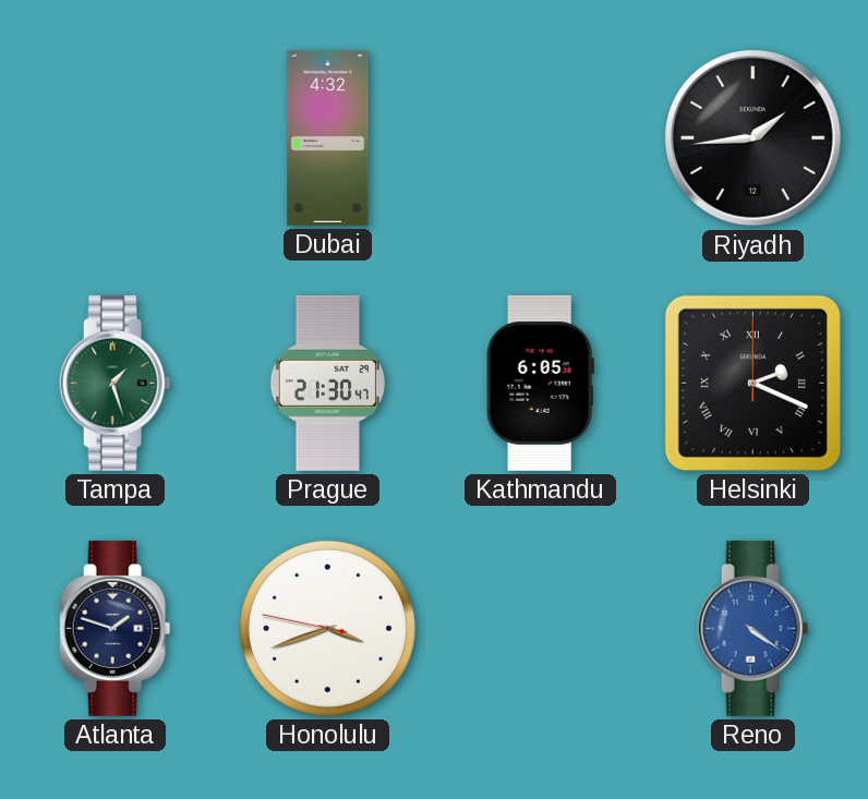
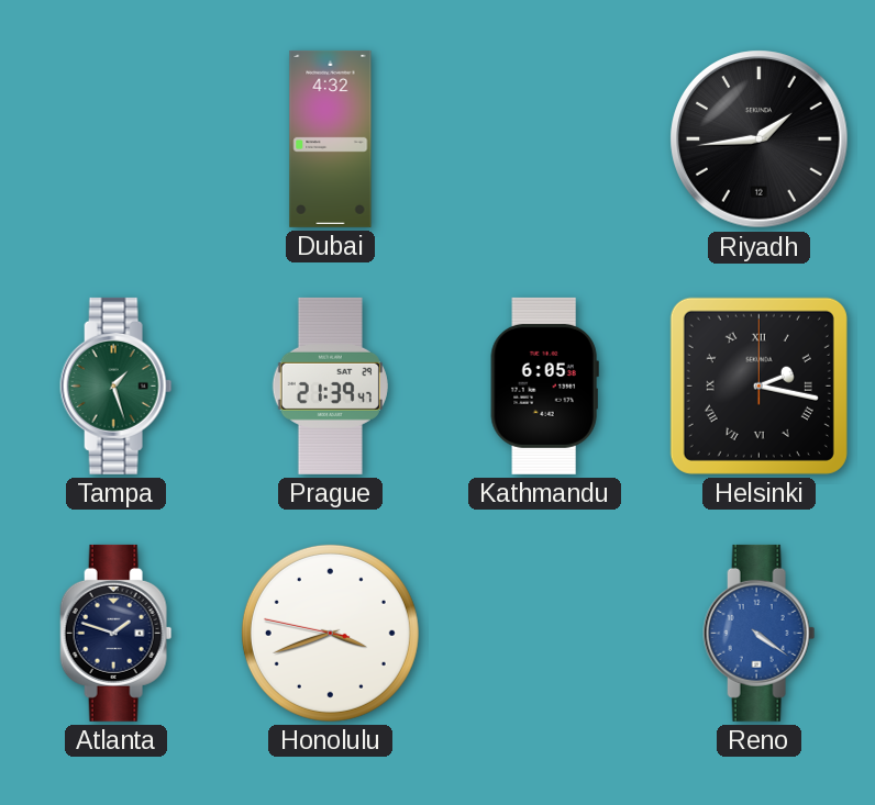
Prague: 21:30 -> 21:39
Helsinki: 2:19 -> 2:17
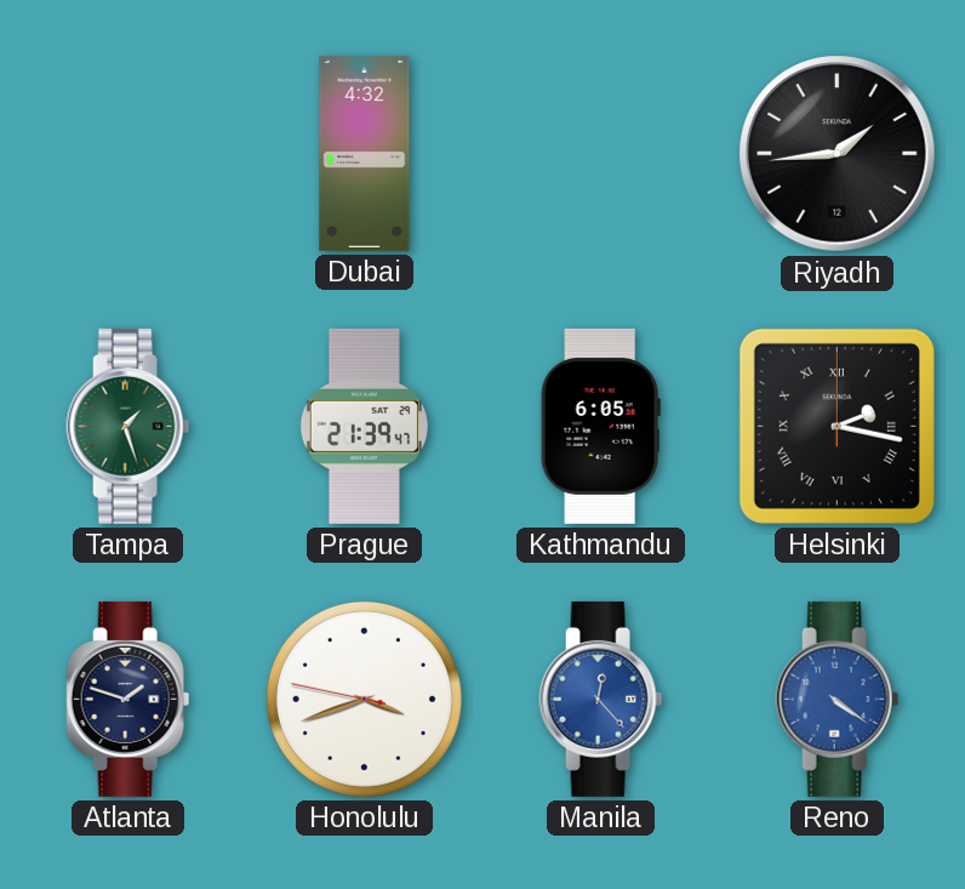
Manila: none -> 12:23
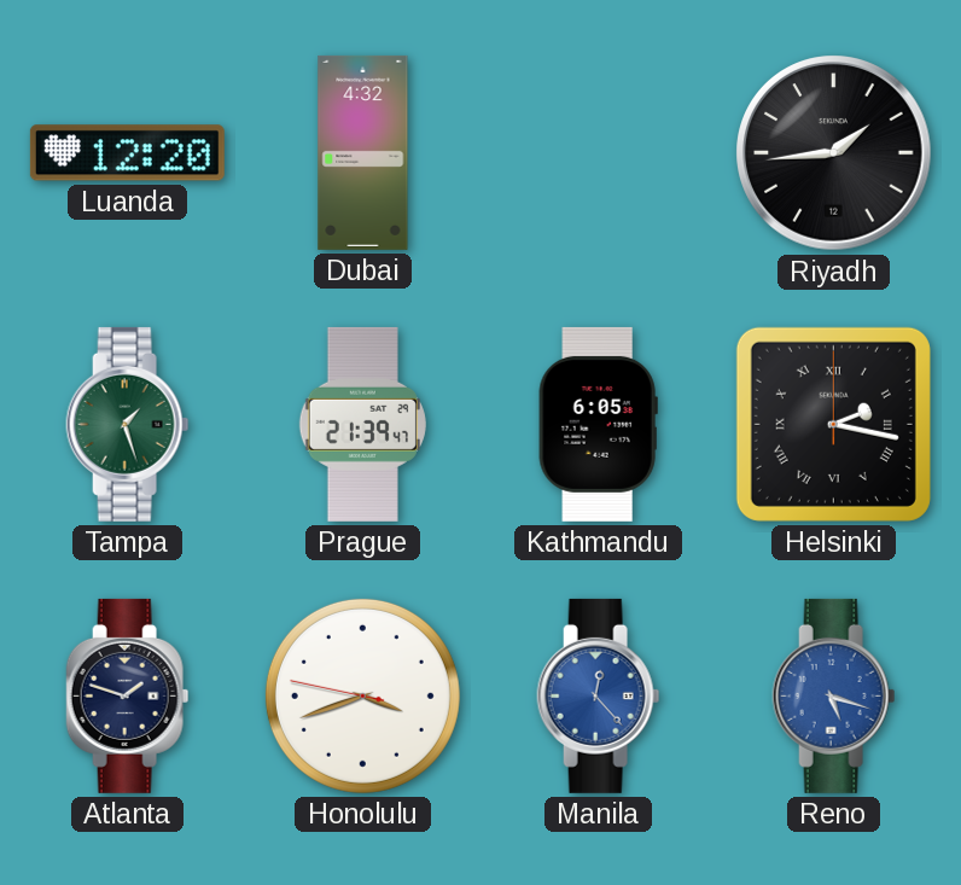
Luanda: none -> 12:20
Reno: 4:21 -> 5:18
